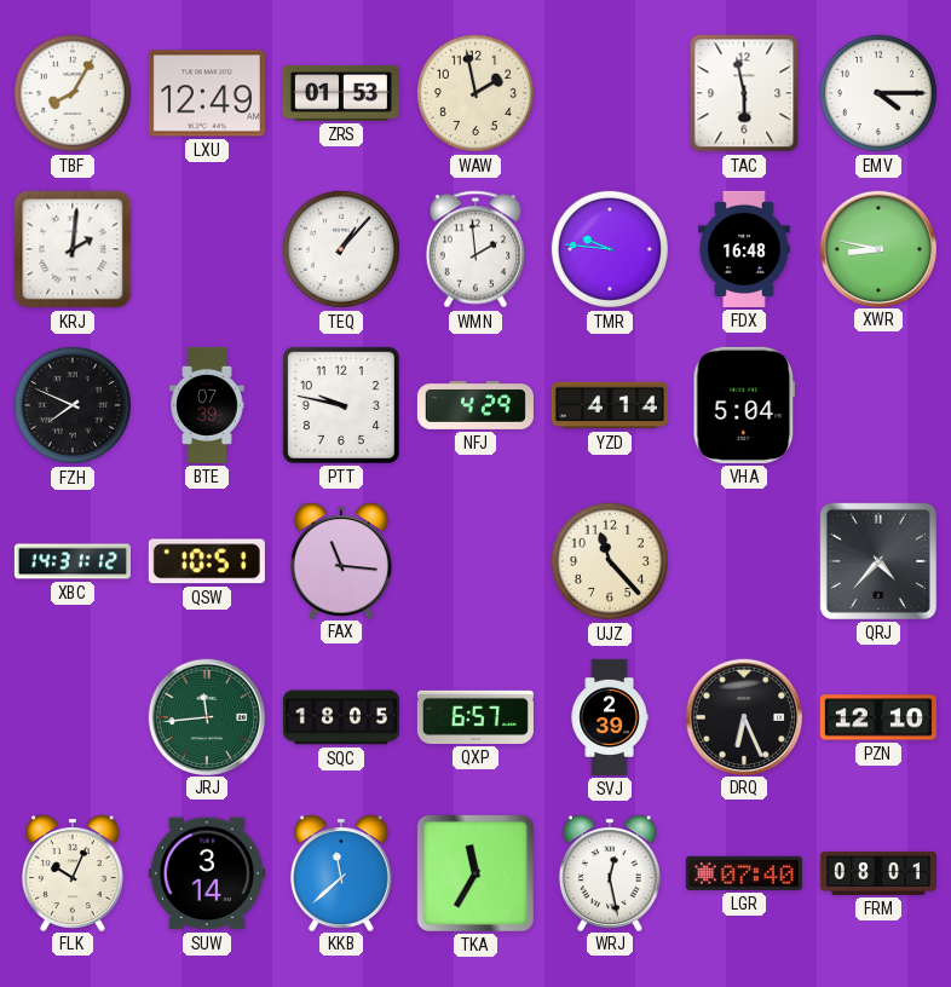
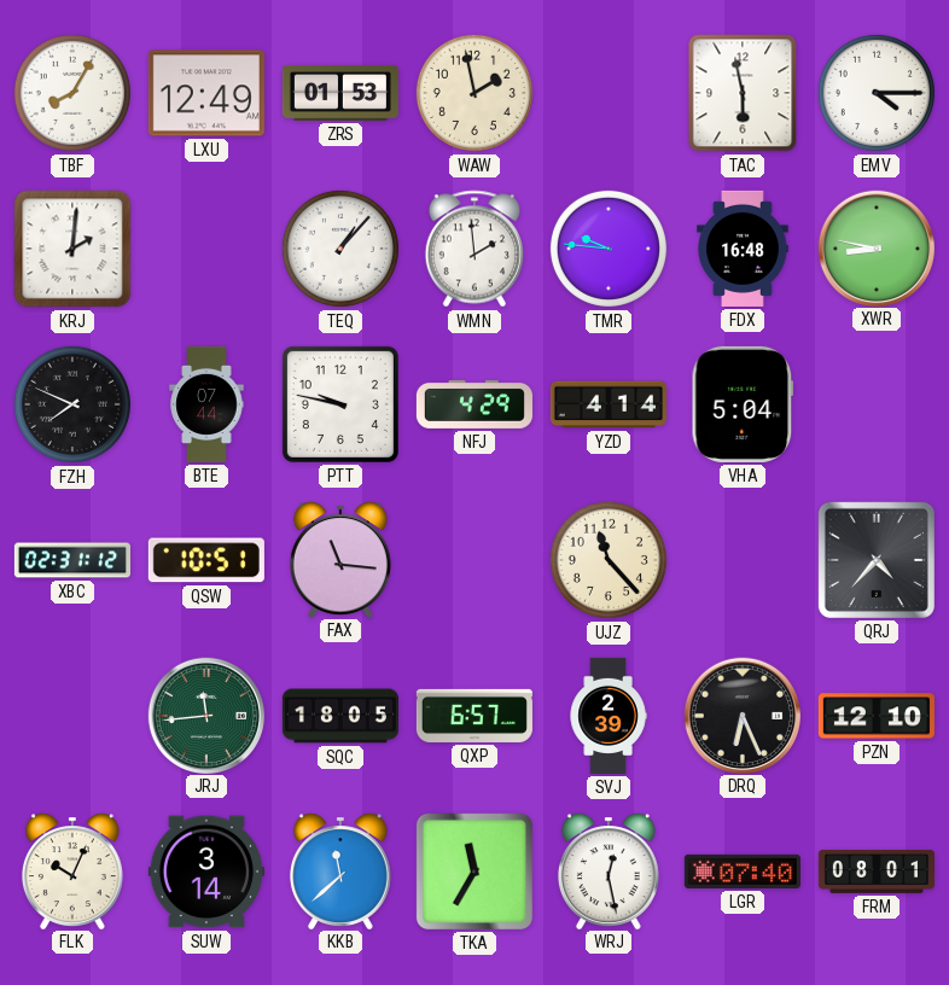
BTE: 07:39 -> 07:44
XBC: 14:31 -> 02:31
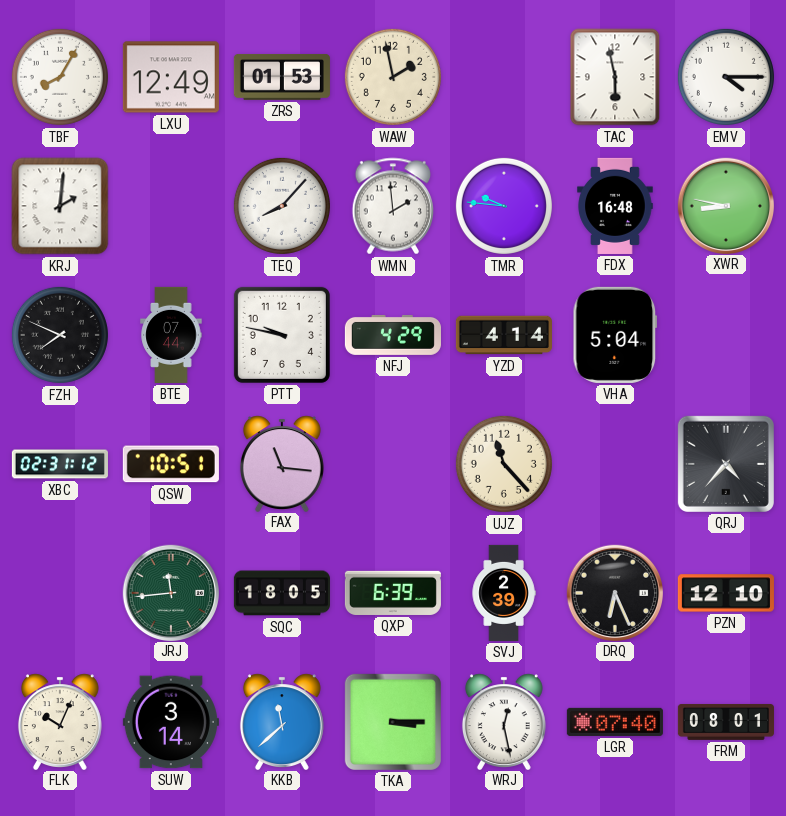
TEQ: 1:07 -> 8:07
QXP: 6:57 -> 6:39
TKA: 11:35 -> 3:15
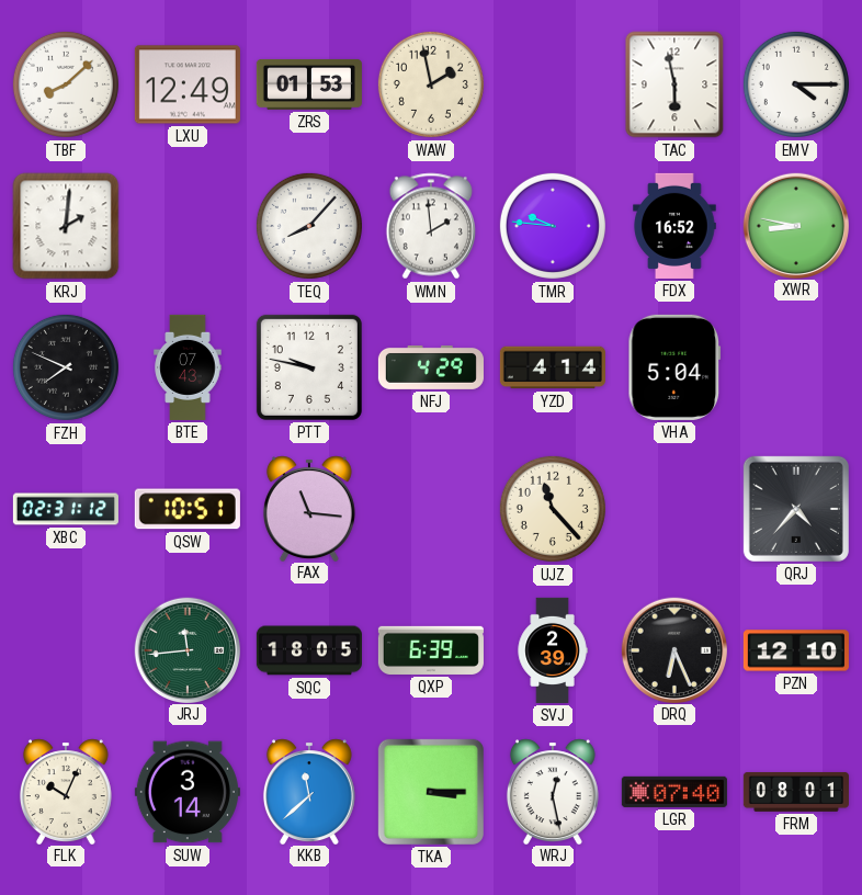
TBF: 8:05 -> 8:08
FDX: 16:48 -> 16:52
BTE: 07:44 -> 07:43
